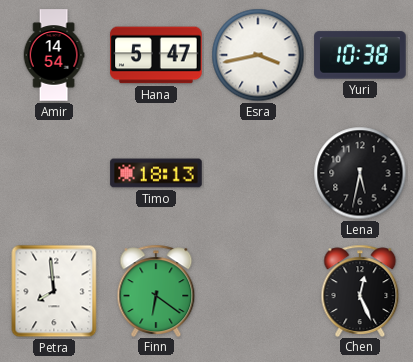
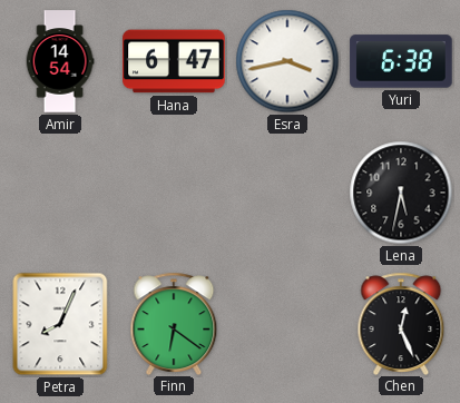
Hana: 5:47 -> 6:47
Yuri: 10:38 -> 6:38
Timo: 18:13 -> none
Petra: 7:59 -> 8:04
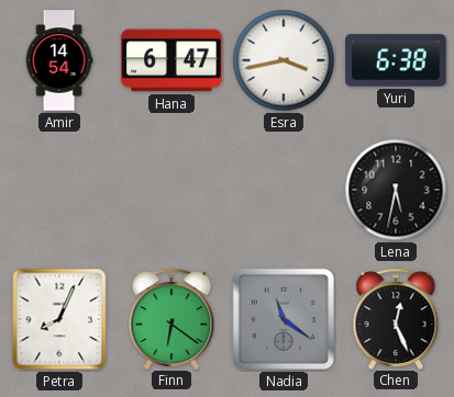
Nadia: none -> 11:21
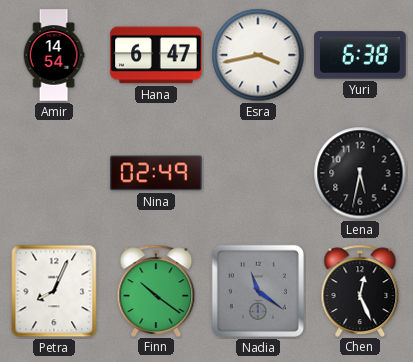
Nina: none -> 02:49
Finn: 6:21 -> 10:21
